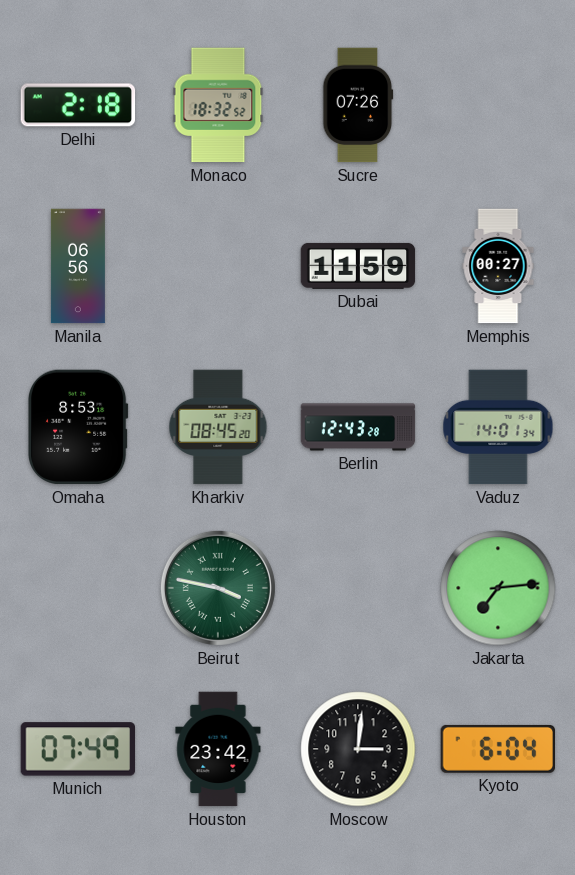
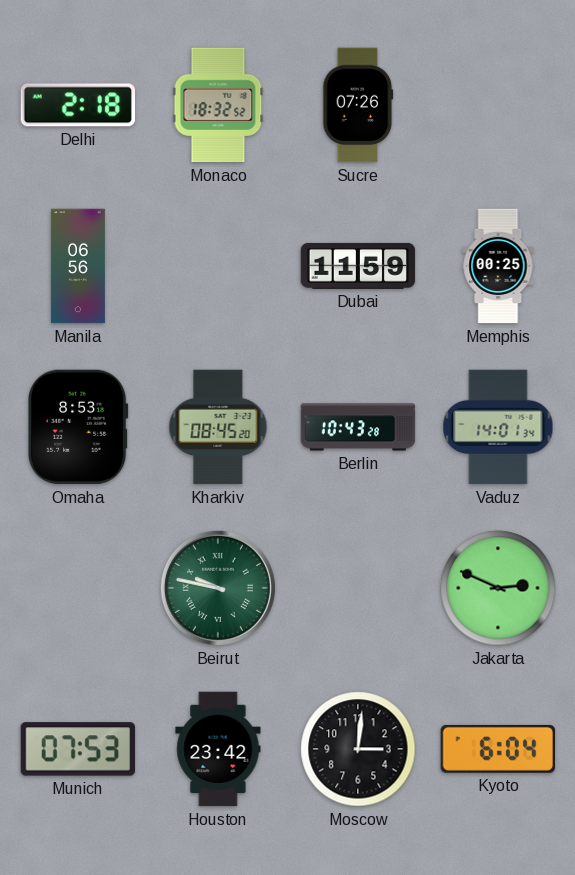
Memphis: 00:27 -> 00:25
Berlin: 12:43 -> 10:43
Beirut: 3:47 -> 9:47
Jakarta: 7:14 -> 2:49
Munich: 07:49 -> 07:53
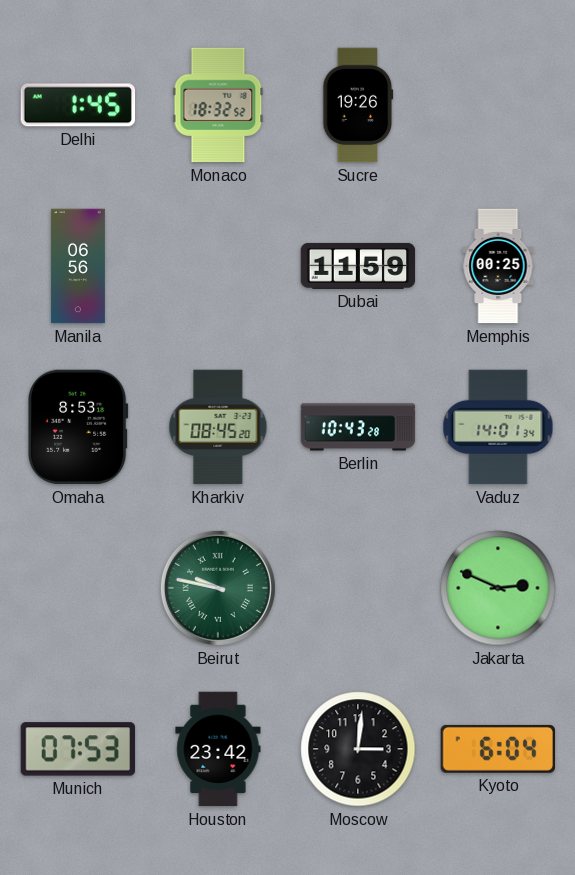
Delhi: 2:18 -> 1:45
Sucre: 07:26 -> 19:26
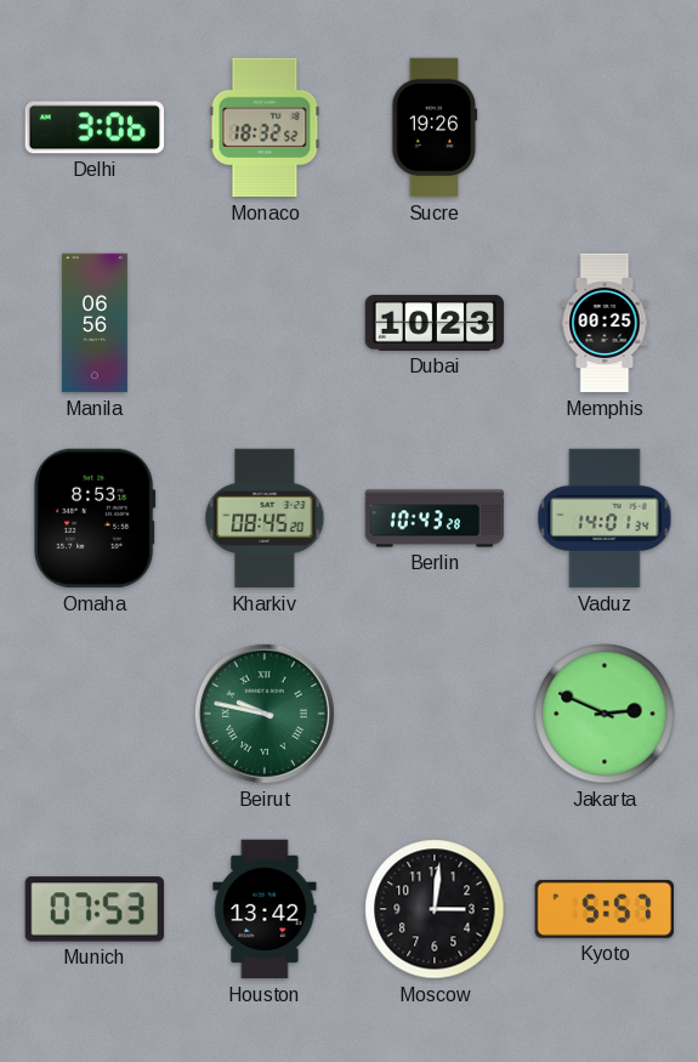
Delhi: 1:45 -> 3:06
Dubai: 11:59 -> 10:23
Houston: 23:42 -> 13:42
Kyoto: 6:04 -> 5:57
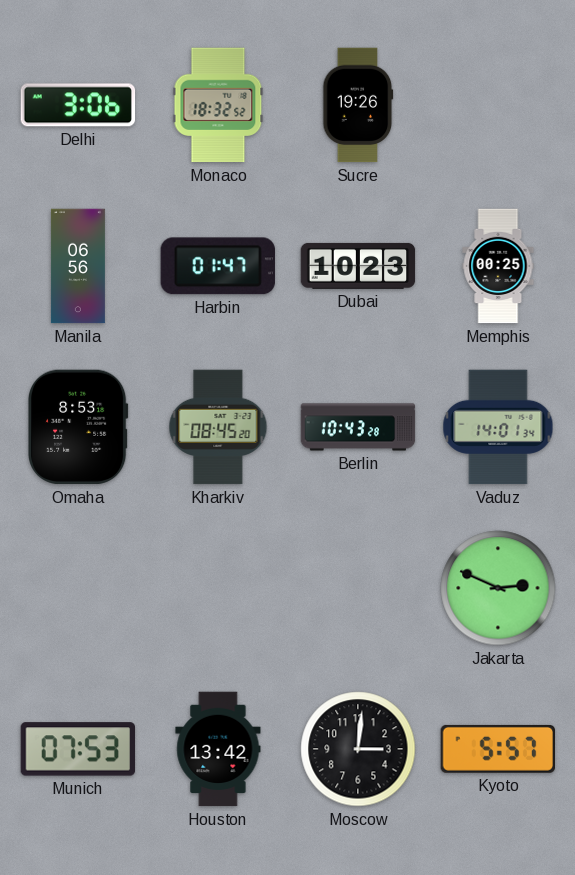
Harbin: none -> 01:47
Beirut: 9:47 -> none
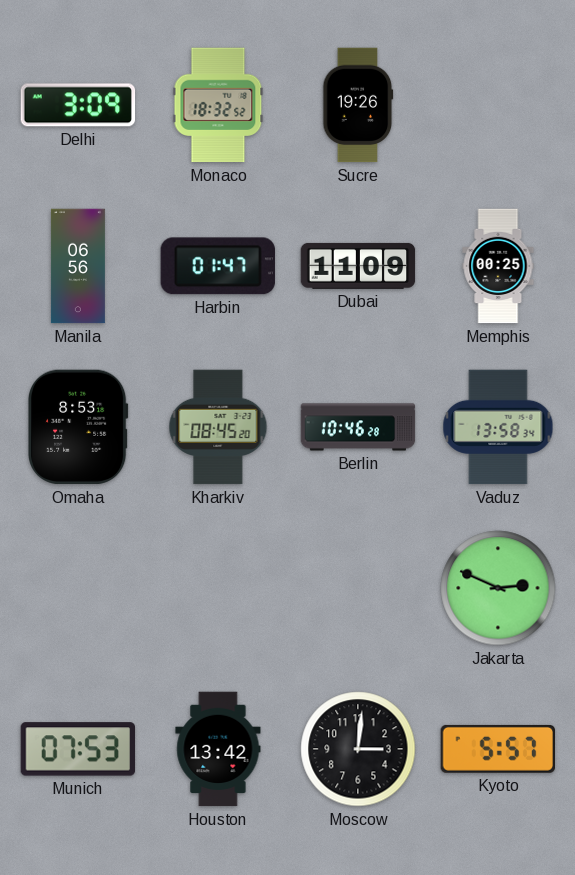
Delhi: 3:06 -> 3:09
Dubai: 10:23 -> 11:09
Berlin: 10:43 -> 10:46
Vaduz: 14:01 -> 13:58
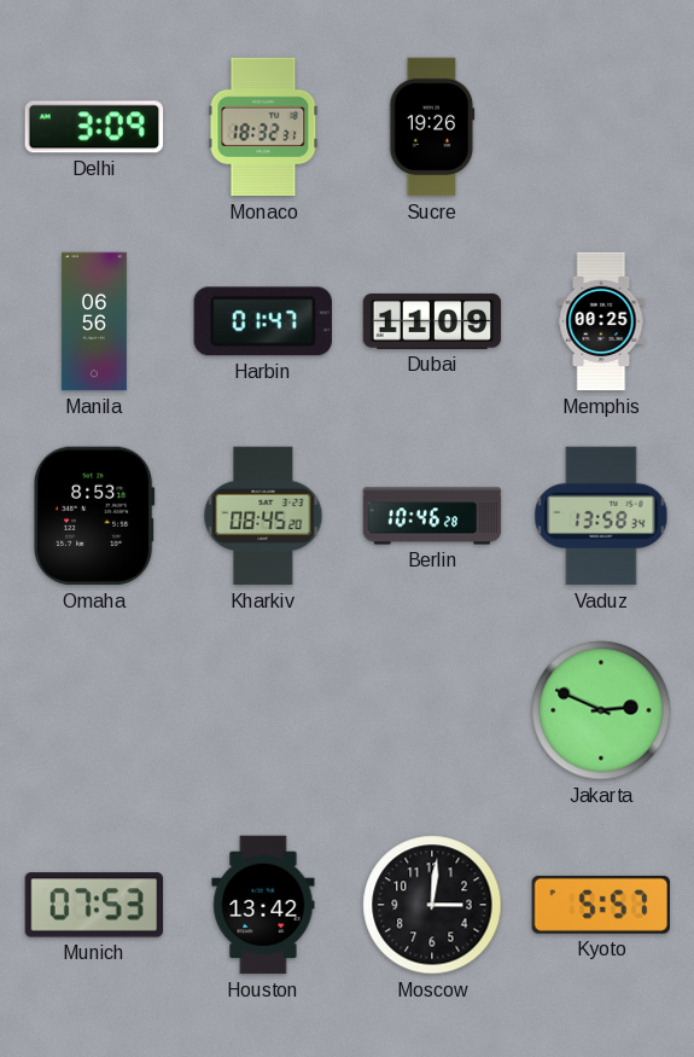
Monaco: 18:32:52 -> 18:32:31
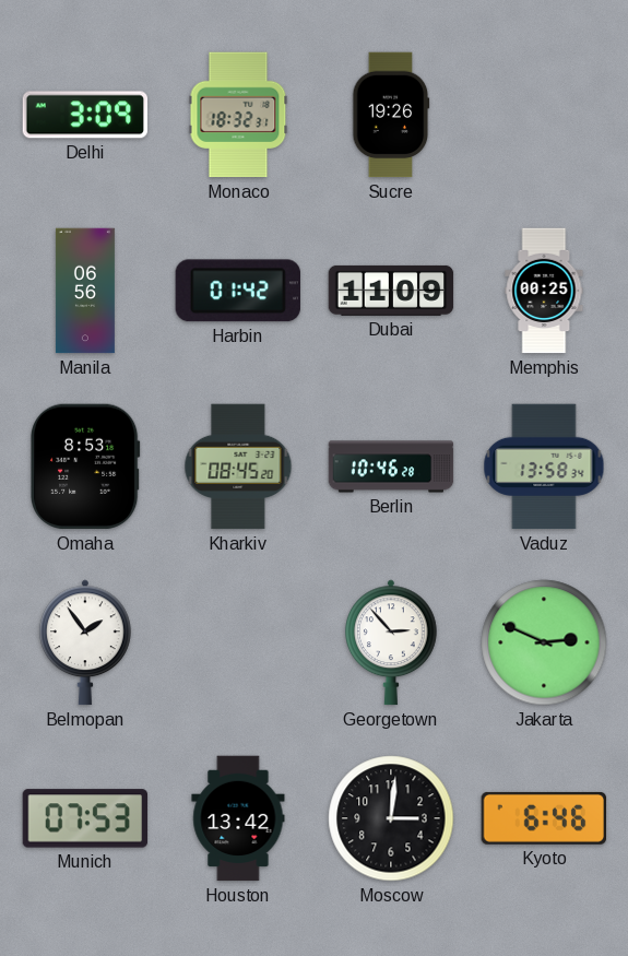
Harbin: 01:47 -> 01:42
Belmopan: none -> 1:54
Georgetown: none -> 2:53
Kyoto: 5:57 -> 6:46
